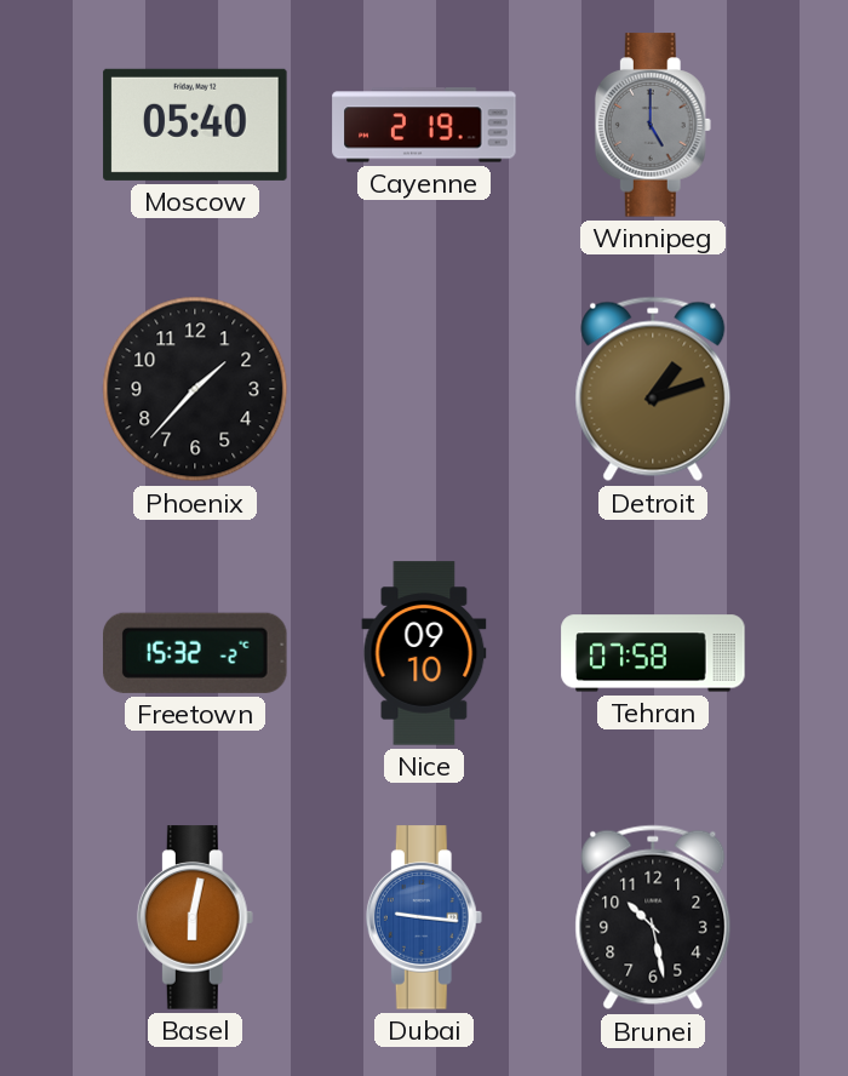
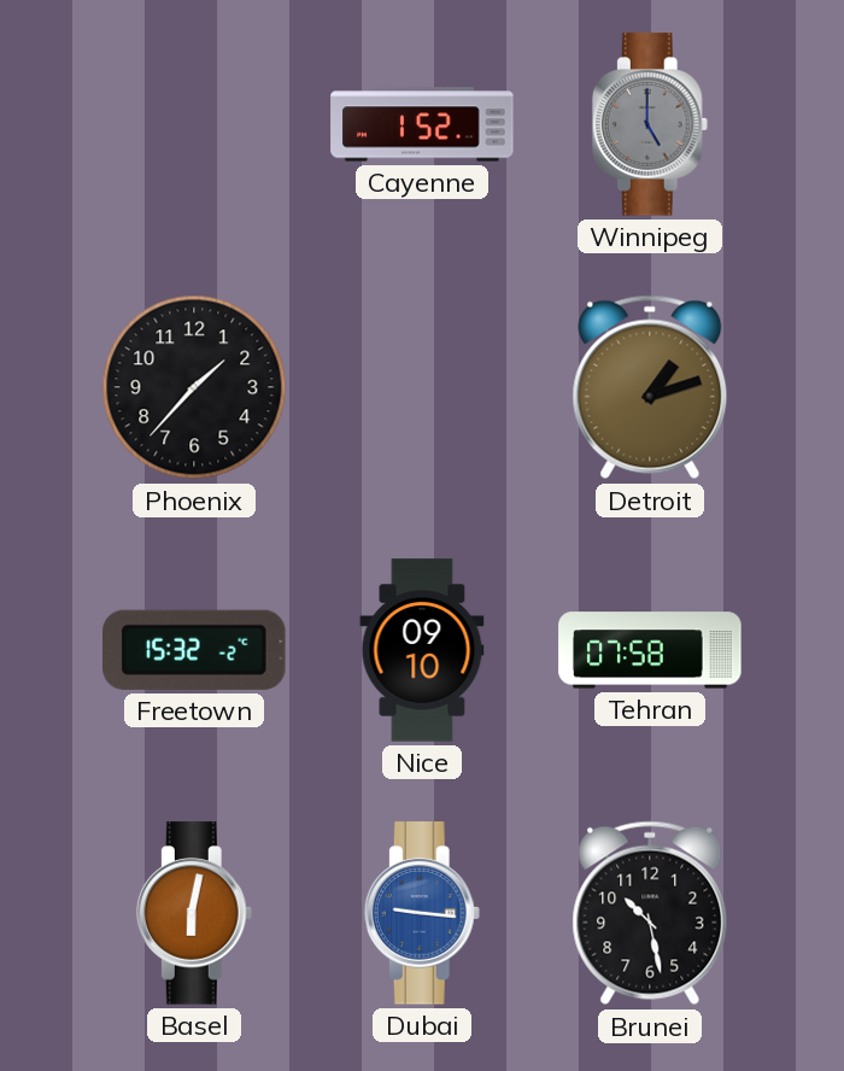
Moscow: 05:40 -> none
Cayenne: 2:19 -> 1:52
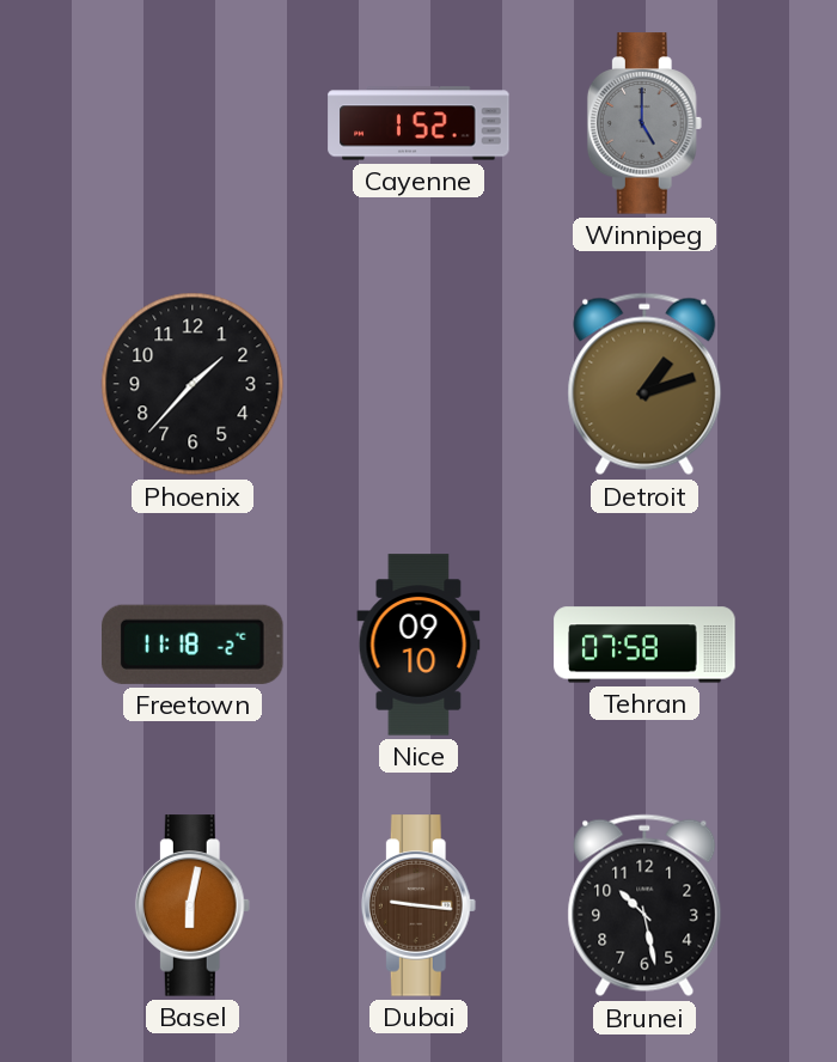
Freetown: 15:32 -> 11:18
Dubai dial: blue -> brown
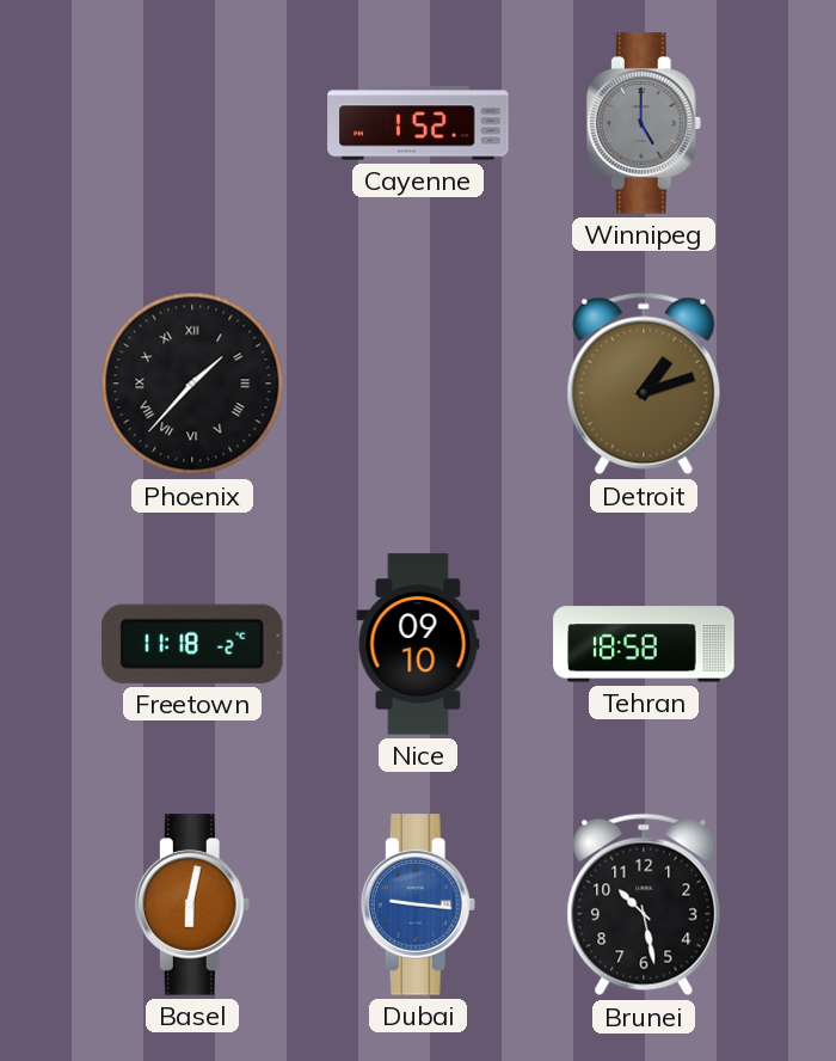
Phoenix numerals: Arabic -> Roman
Tehran: 07:58 -> 18:58
Dubai dial: brown -> blue
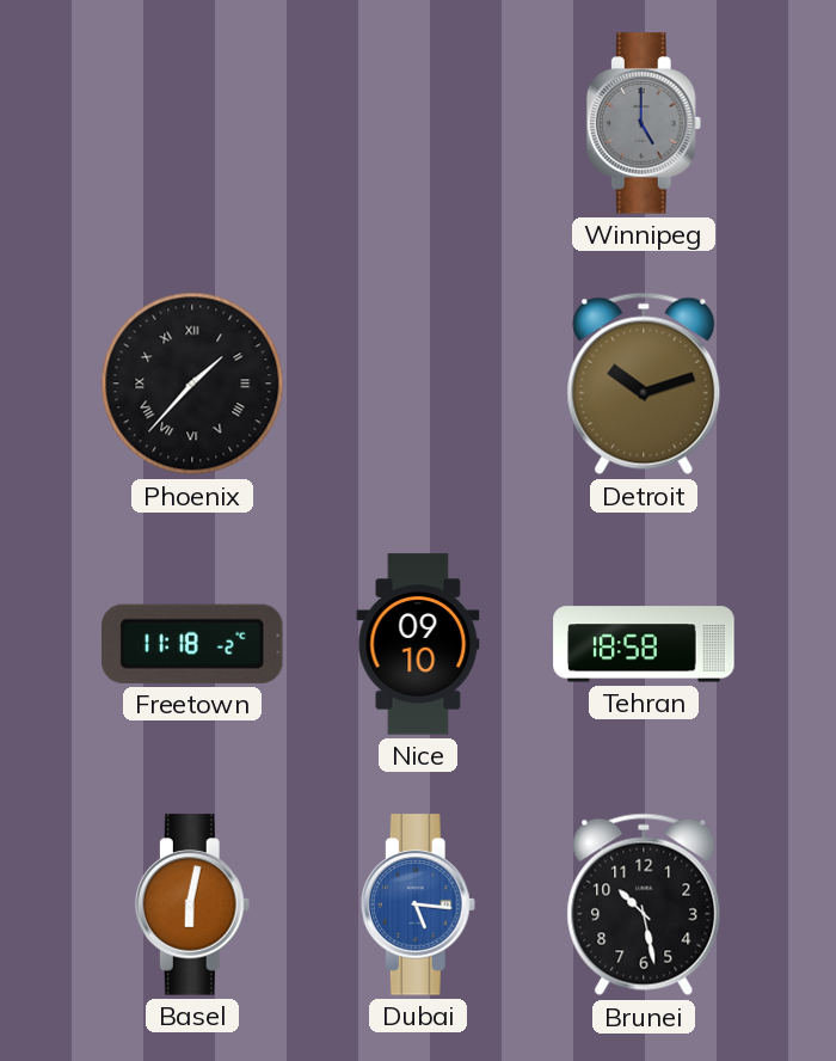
Cayenne: 1:52 -> none
Detroit: 1:12 -> 10:12
Dubai: 9:16 -> 5:16
